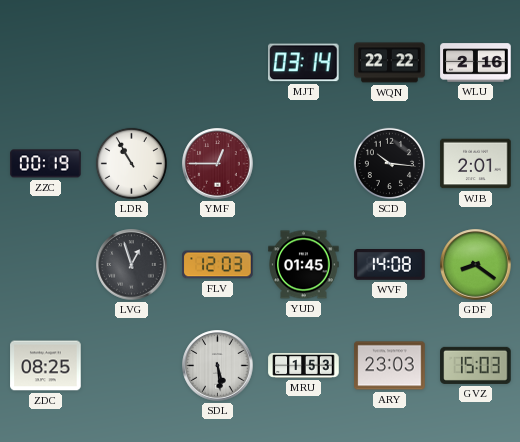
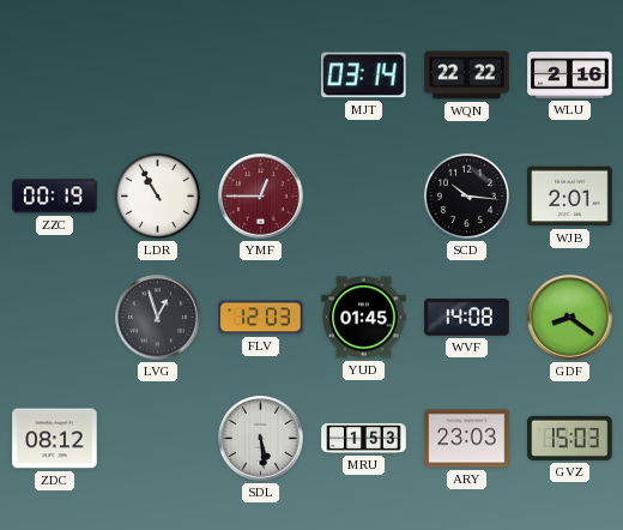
ZDC: 08:25 -> 08:12
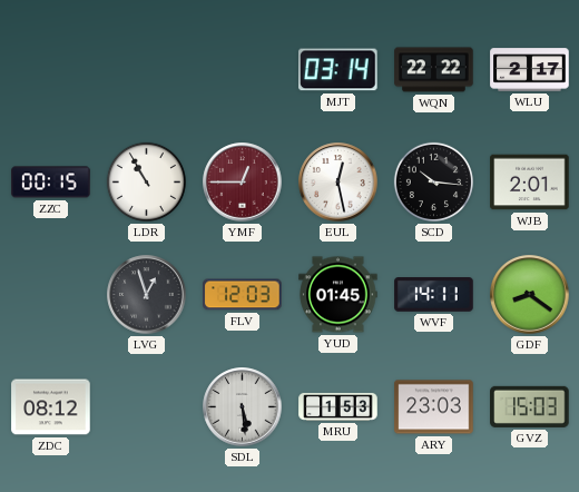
WLU: 2:16 -> 2:17
ZZC: 00:19 -> 00:15
EUL: none -> 12:28
WVF: 14:08 -> 14:11
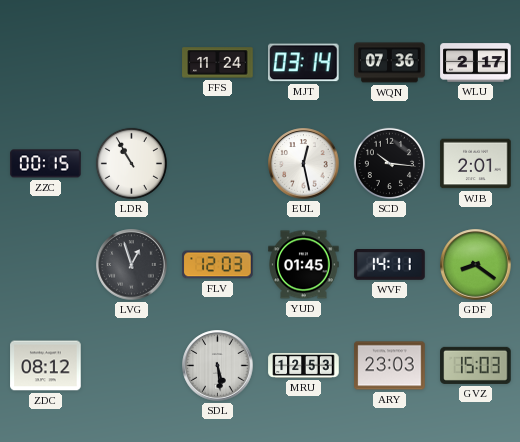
FFS: none -> 11:24
WQN: 22:22 -> 07:36
YMF: 12:45 -> none
MRU: 1:53 -> 12:53
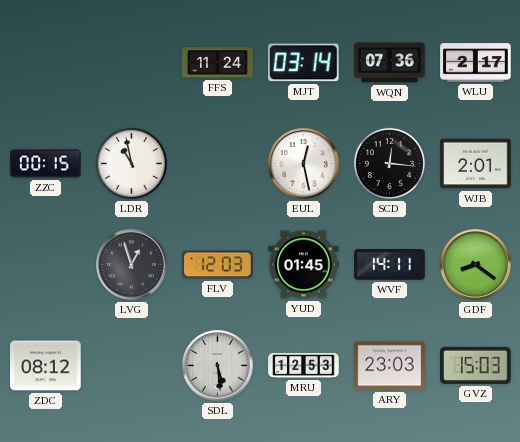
LDR: 10:55 -> 10:58
SCD: 10:16 -> 12:16
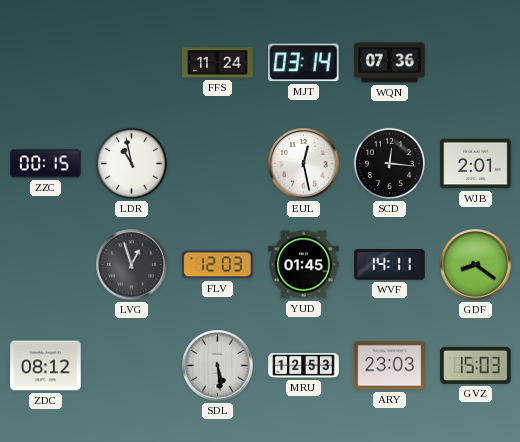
WLU: 2:17 -> none
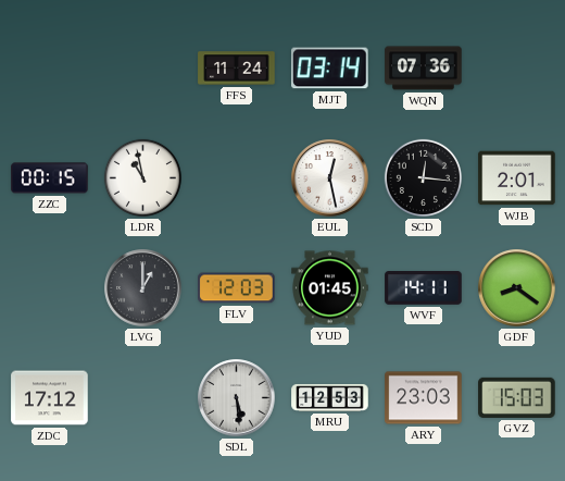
LVG: 12:57 -> 1:00
ZDC: 08:12 -> 17:12
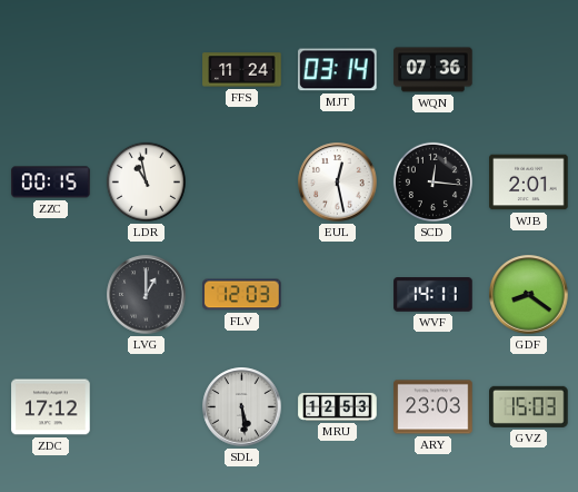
YUD: 01:45 -> none
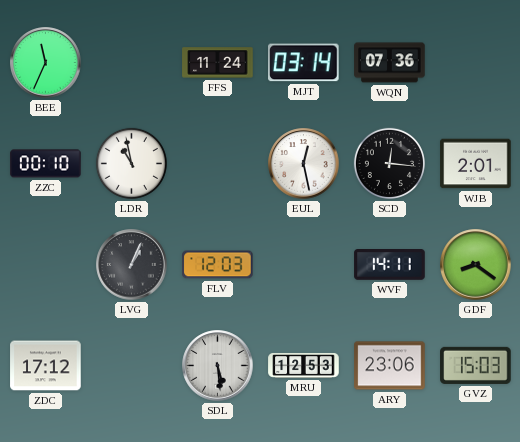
BEE: none -> 11:34
ZZC: 00:15 -> 00:10
LVG: 1:00 -> 1:04
ARY: 23:03 -> 23:06
